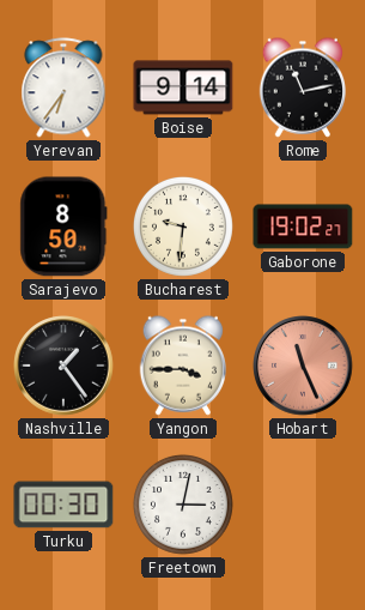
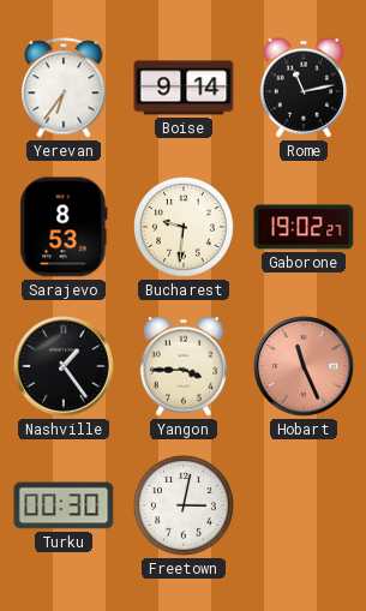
Sarajevo: 8:50 -> 8:53
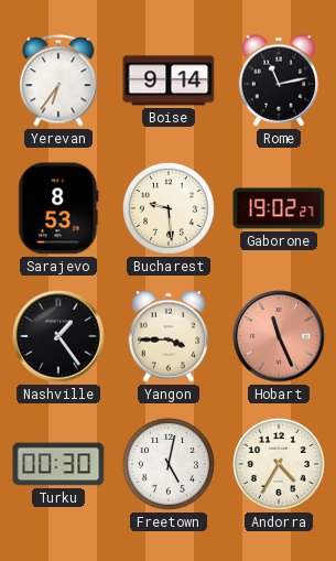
Bucharest: 9:31 -> 9:29
Freetown: 3:02 -> 5:02
Andorra: none -> 4:35
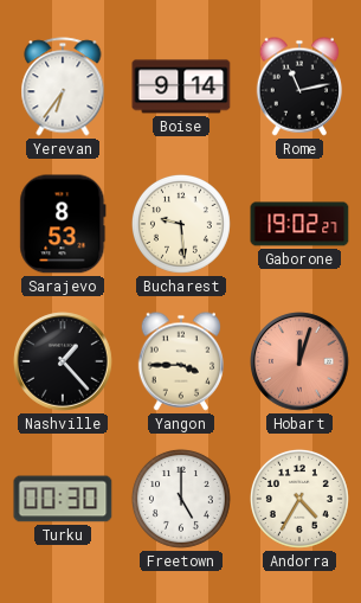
Nashville: 1:24 -> 1:23
Hobart: 11:26 -> 12:03
Freetown: 5:02 -> 5:00
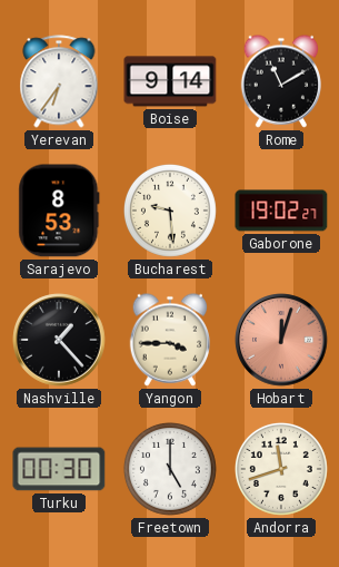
Rome: 11:13 -> 11:10
Andorra: 4:35 -> 11:42
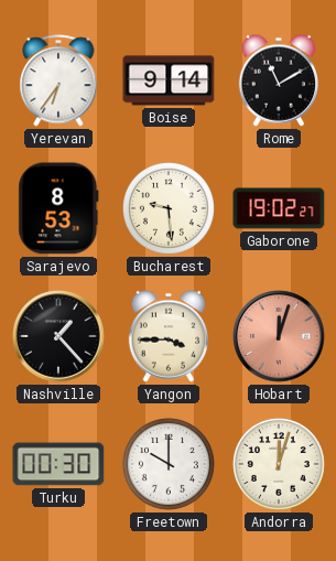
Freetown: 5:00 -> 10:00
Andorra: 11:42 -> 12:03
